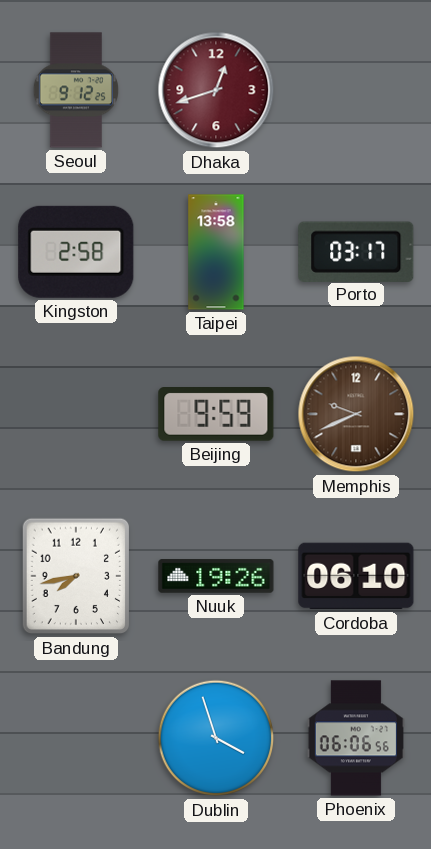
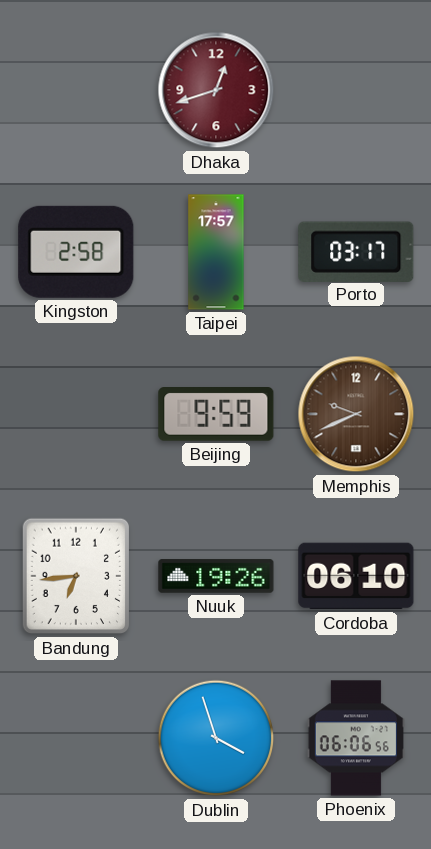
Seoul: 9:12 -> none
Taipei: 13:58 -> 17:57
Bandung: 7:43 -> 6:44
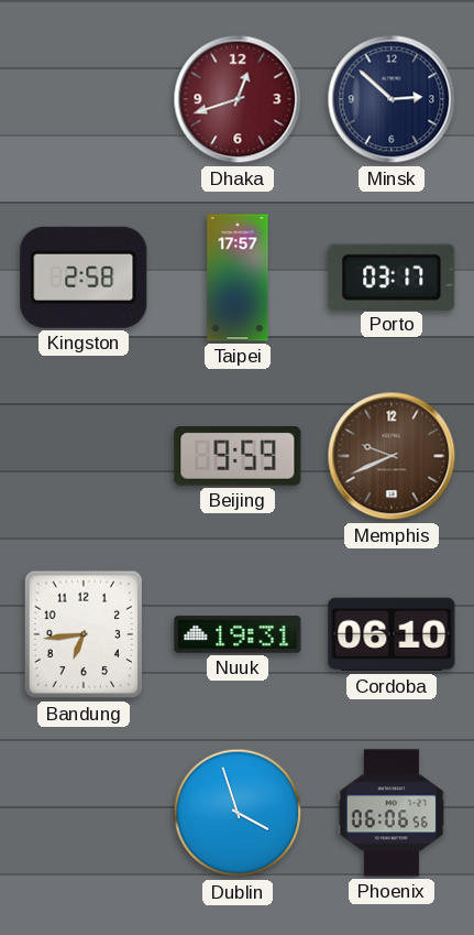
Minsk: none -> 2:52
Nuuk: 19:26 -> 19:31
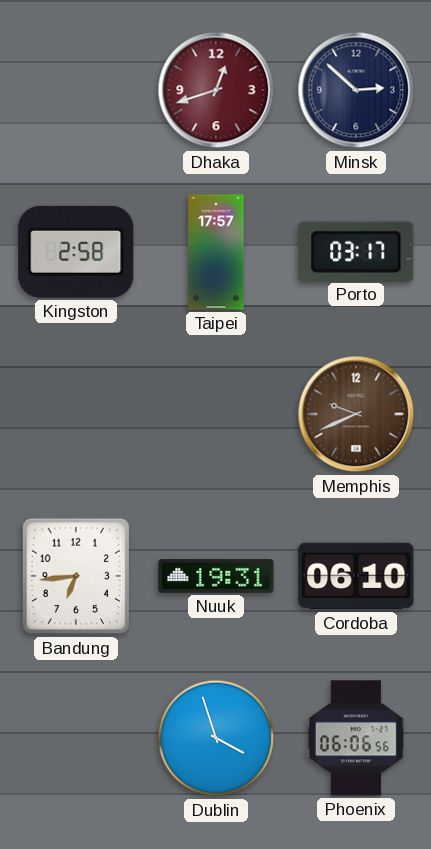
Beijing: 9:59 -> none
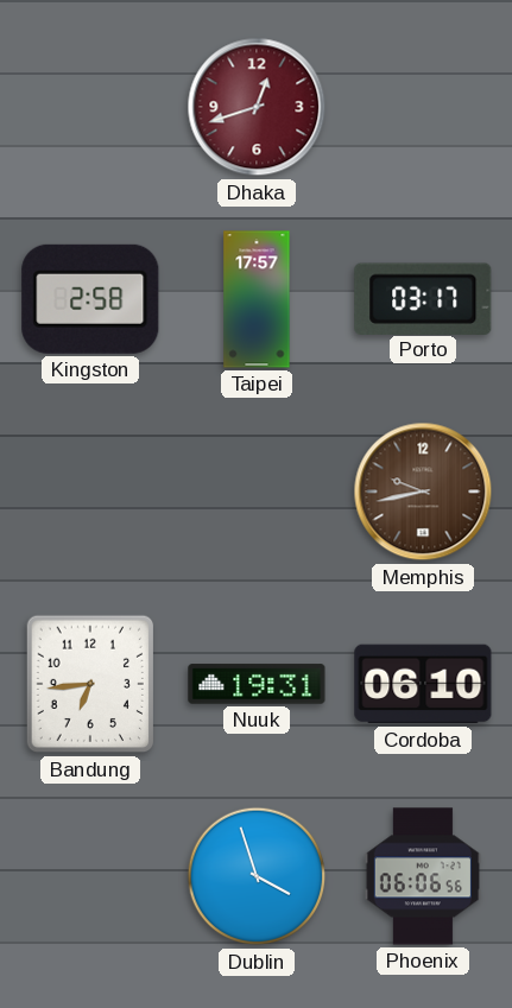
Minsk: 2:52 -> none
Memphis: 9:41 -> 9:43
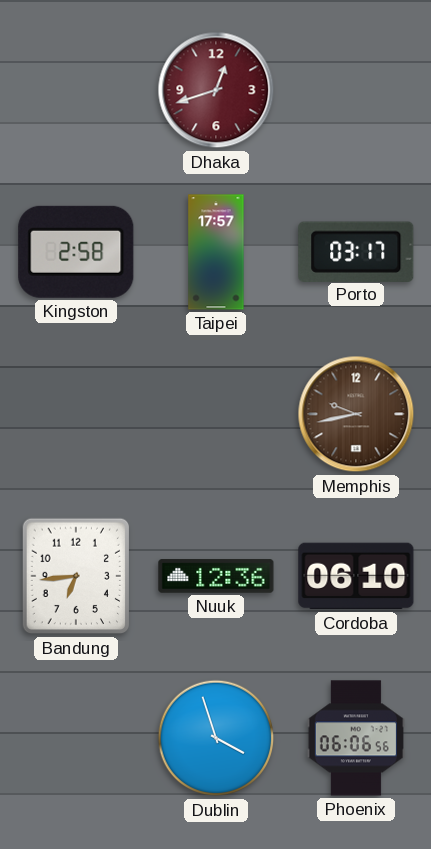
Nuuk: 19:31 -> 12:36
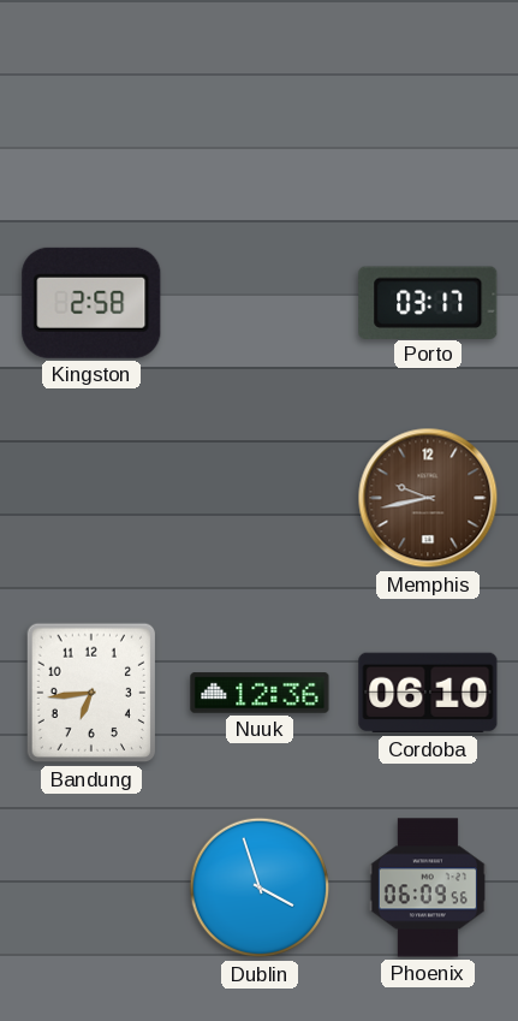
Dhaka: 12:42 -> none
Taipei: 17:57 -> none
Phoenix: 06:06 -> 06:09
